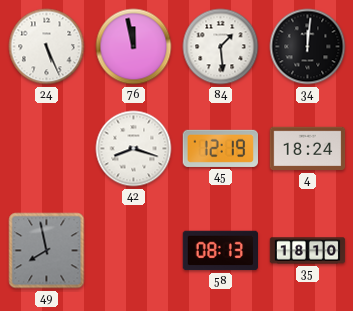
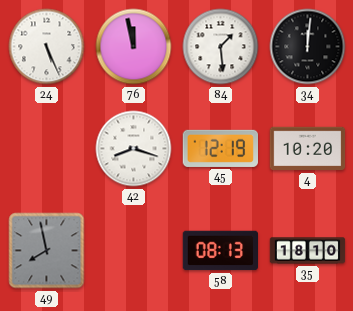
4: 18:24 -> 10:20
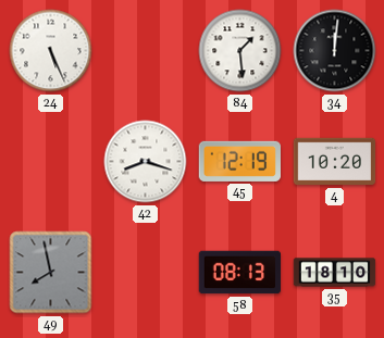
76: 11:58 -> none
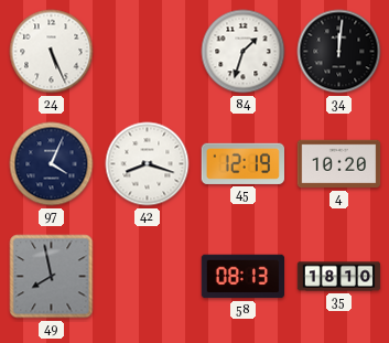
84: 1:29 -> 1:33
97: none -> 4:04
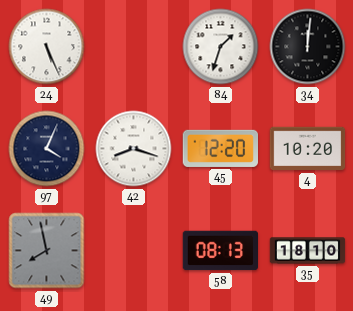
45: 12:19 -> 12:20
